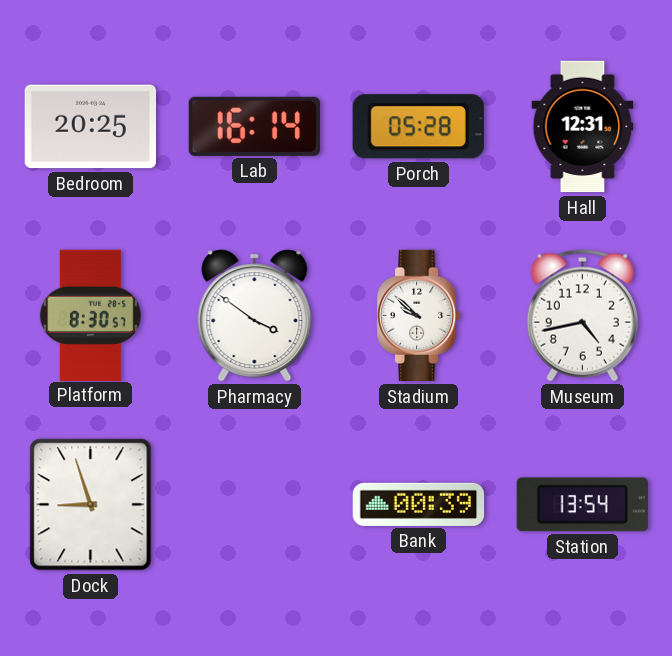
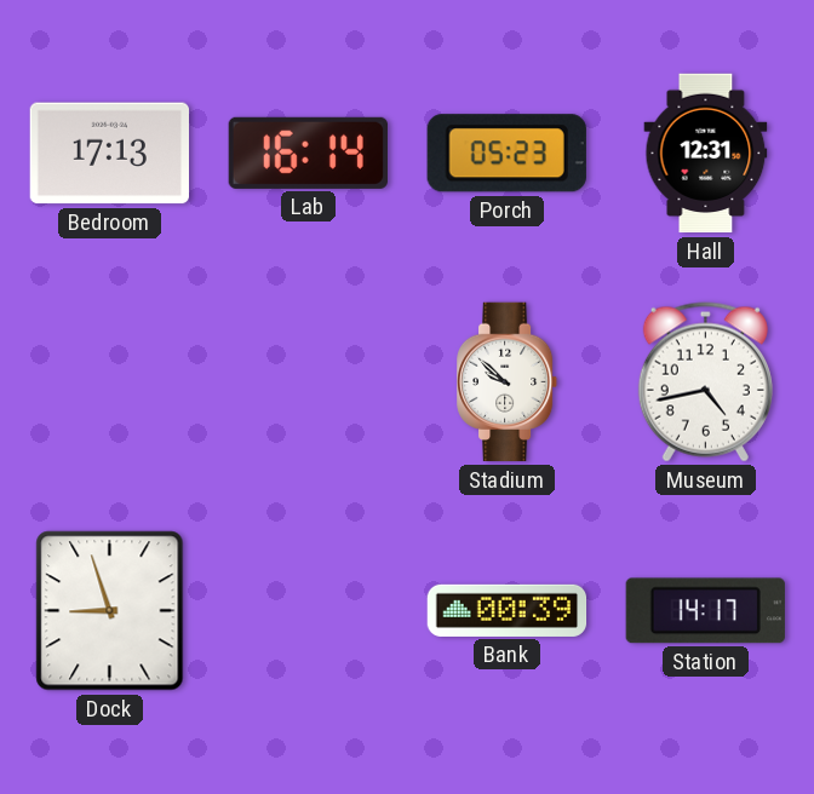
Bedroom: 20:25 -> 17:13
Porch: 05:28 -> 05:23
Platform: 8:30 -> none
Pharmacy: 3:51 -> none
Station: 13:54 -> 14:17
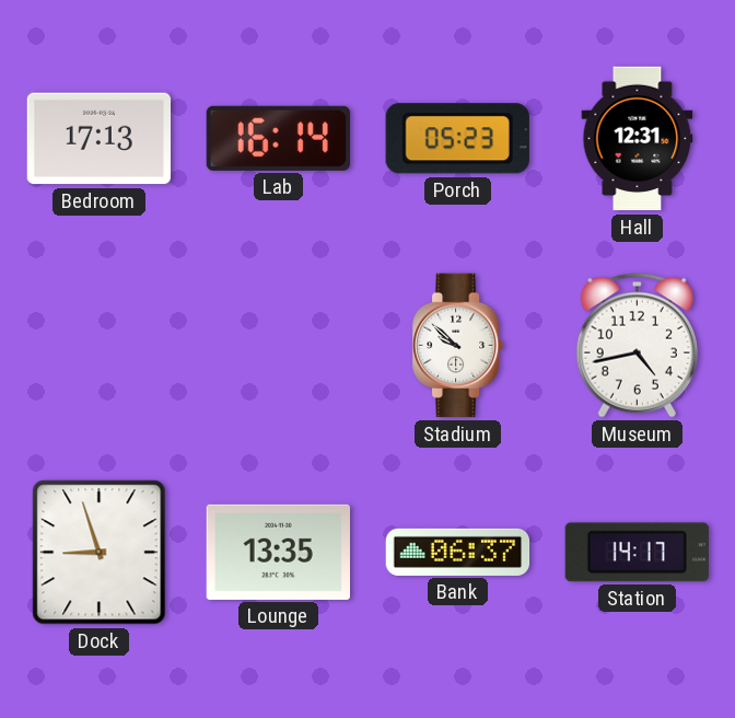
Lounge: none -> 13:35
Bank: 00:39 -> 06:37
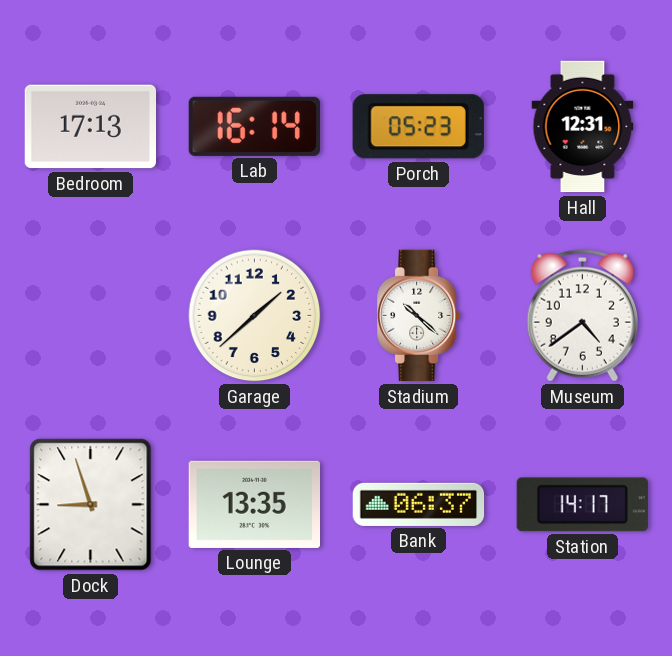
Garage: none -> 1:38
Stadium: 9:52 -> 10:22
Museum: 4:43 -> 4:39
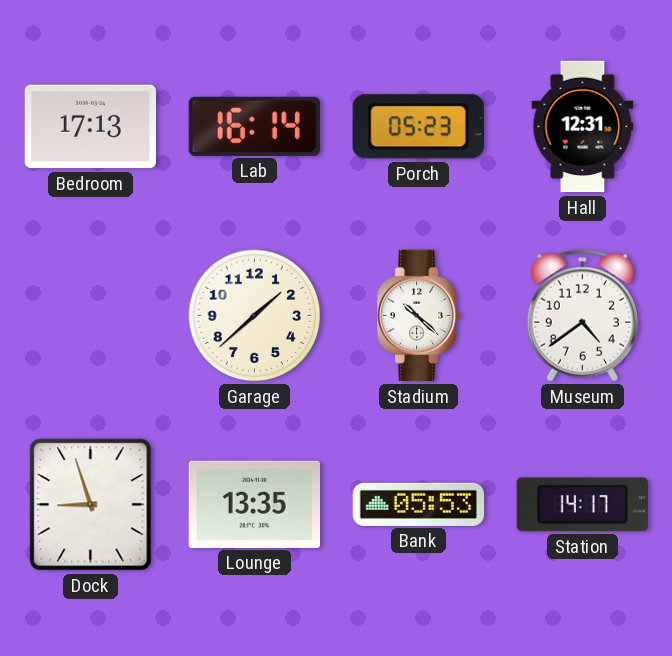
Bank: 06:37 -> 05:53
